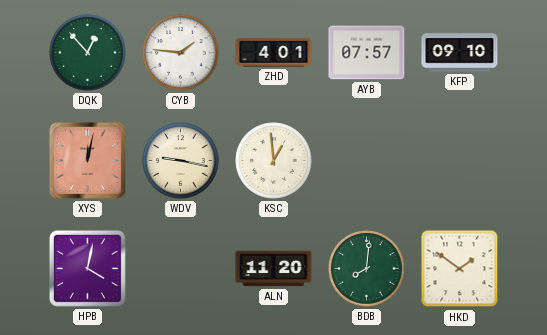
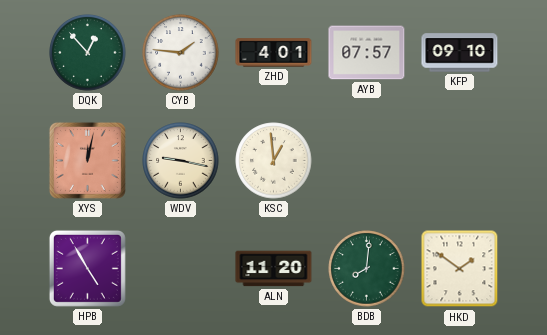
HPB: 4:02 -> 4:55
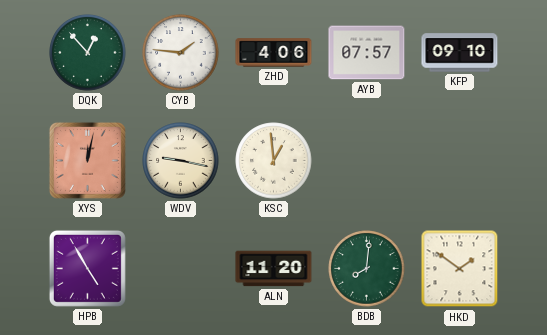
ZHD: 4:01 -> 4:06
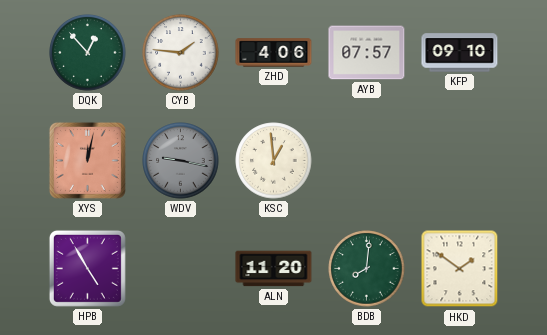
WDV dial: cream -> grey
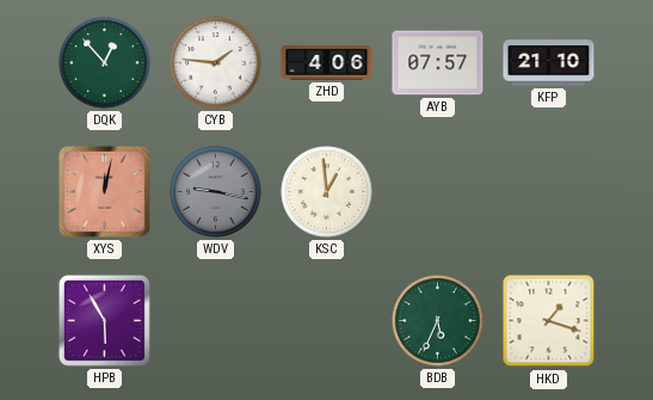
KFP: 09:10 -> 21:10
HPB: 4:55 -> 5:55
ALN: 11:20 -> none
BDB: 8:01 -> 5:34
HKD: 1:51 -> 1:18
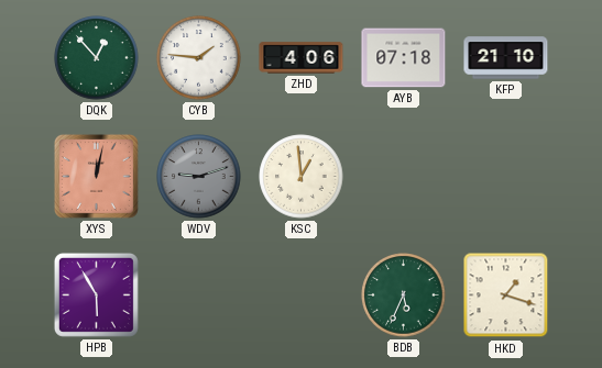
AYB: 07:57 -> 07:18
WDV: 9:17 -> 9:12
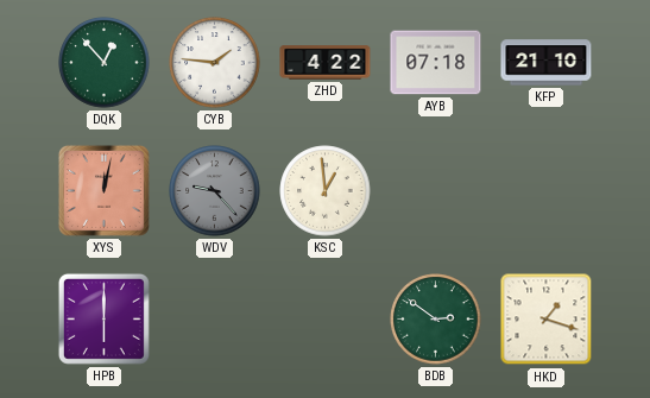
ZHD: 4:06 -> 4:22
WDV: 9:12 -> 9:23
HPB: 5:55 -> 6:00
BDB: 5:34 -> 2:51
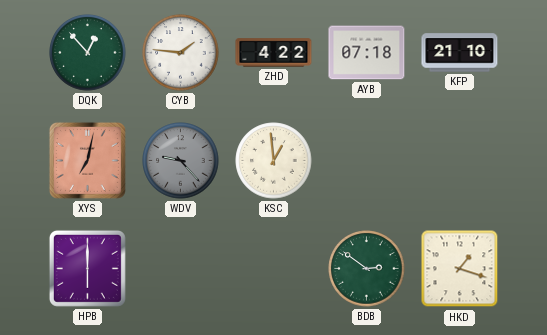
XYS: 12:02 -> 7:02
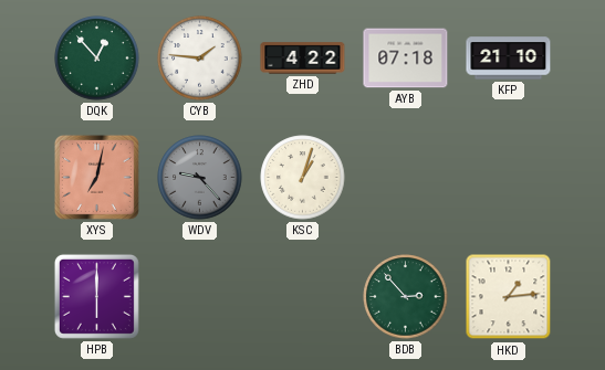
KSC: 12:59 -> 1:03
BDB: 2:51 -> 2:53
HKD: 1:18 -> 1:14
